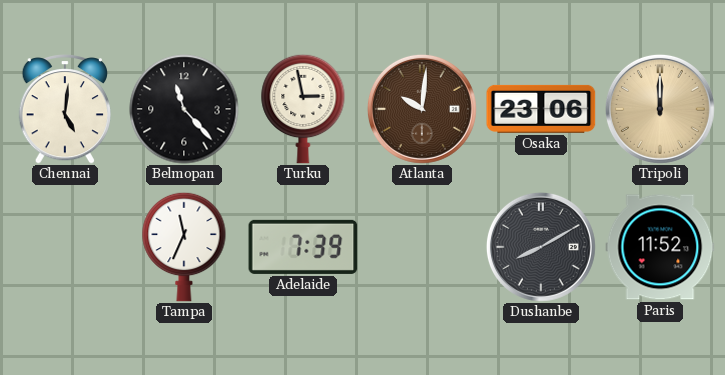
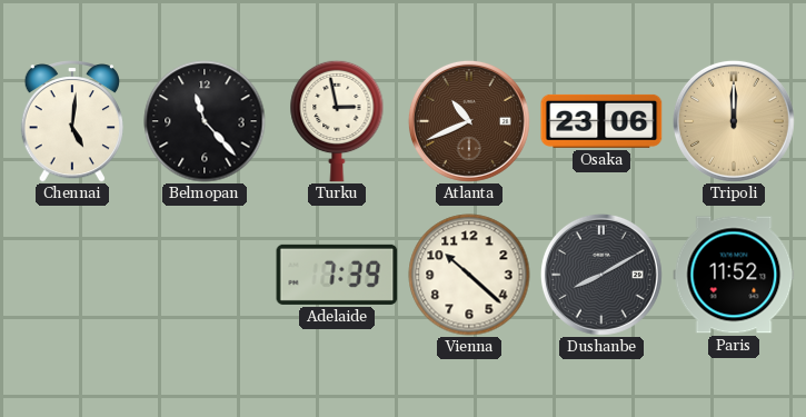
Atlanta: 10:01 -> 10:41
Tampa: 11:34 -> none
Vienna: none -> 10:22
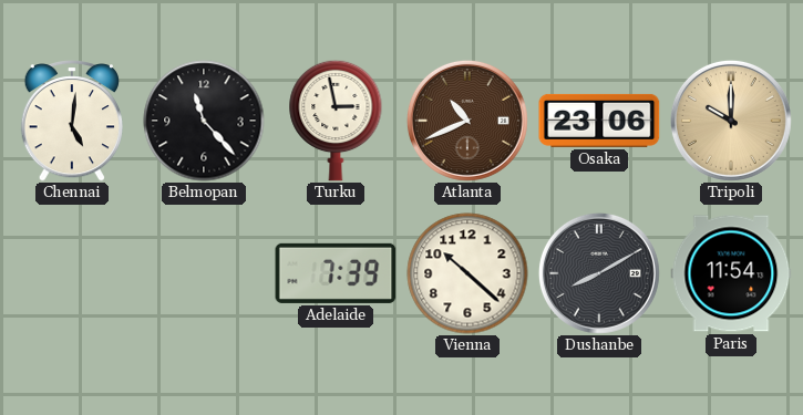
Tripoli: 12:00 -> 10:00
Paris: 11:52 -> 11:54
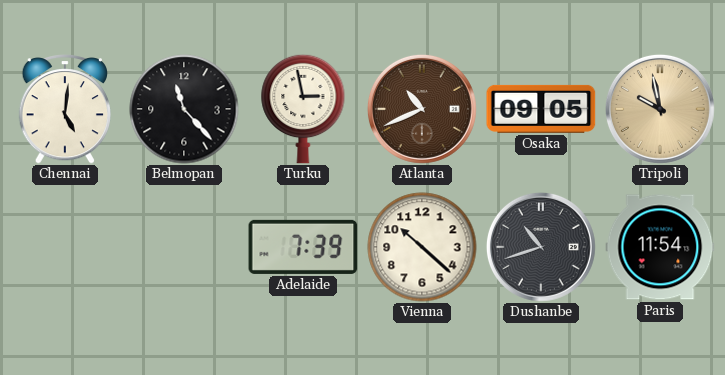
Osaka: 23:06 -> 09:05
Tripoli: 10:00 -> 9:58
Dushanbe: 8:10 -> 10:42
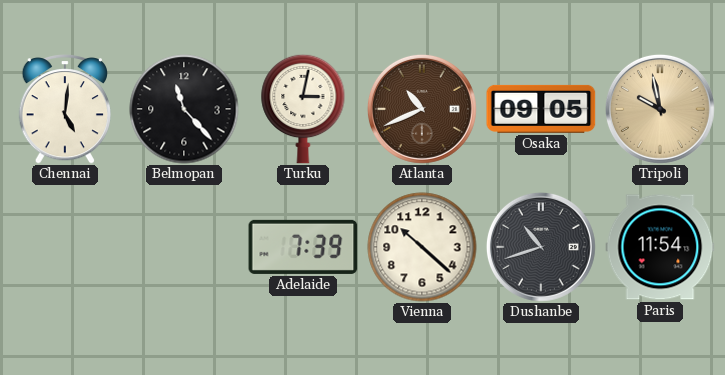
Turku: 2:58 -> 3:02
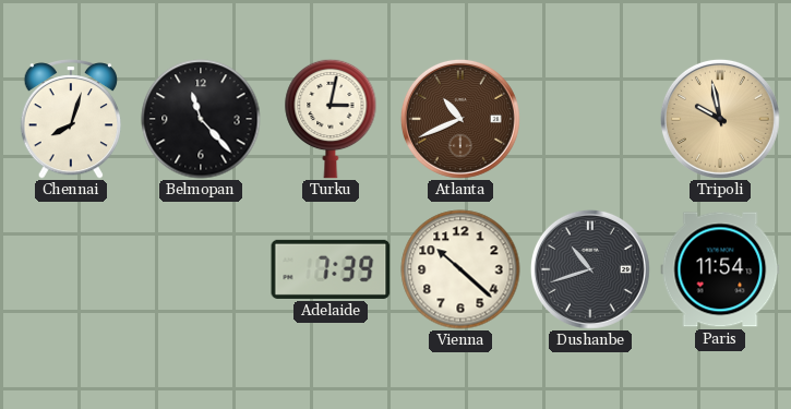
Chennai: 5:01 -> 8:03
Osaka: 09:05 -> none
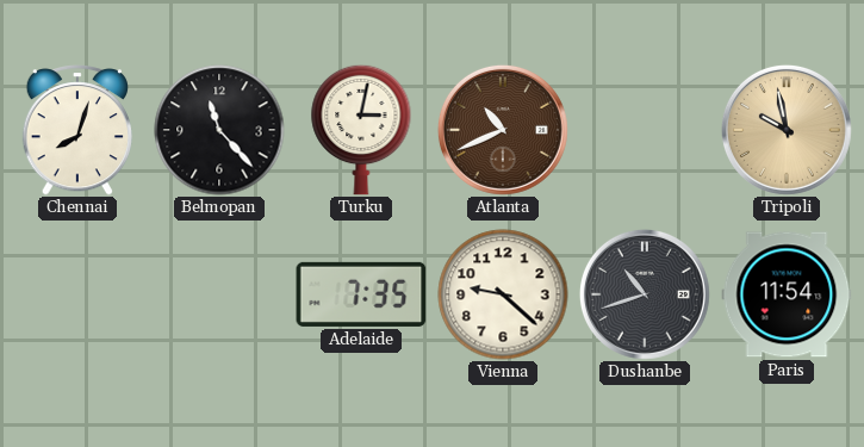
Adelaide: 7:39 -> 7:35
Vienna: 10:22 -> 9:22
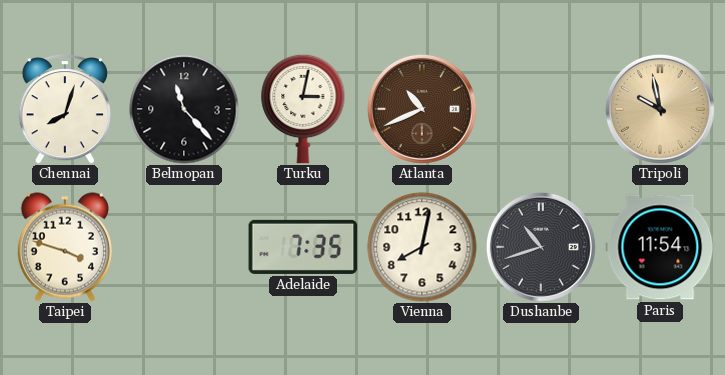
Taipei: none -> 3:48
Vienna: 9:22 -> 8:02
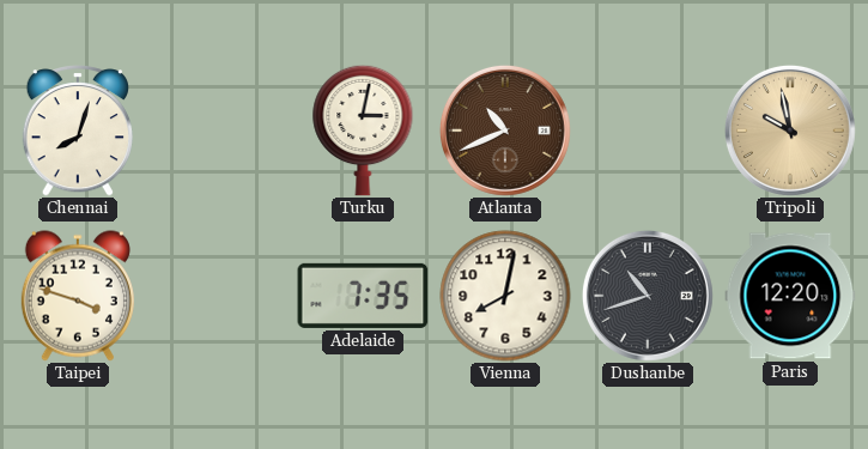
Belmopan: 11:23 -> none
Paris: 11:54 -> 12:20
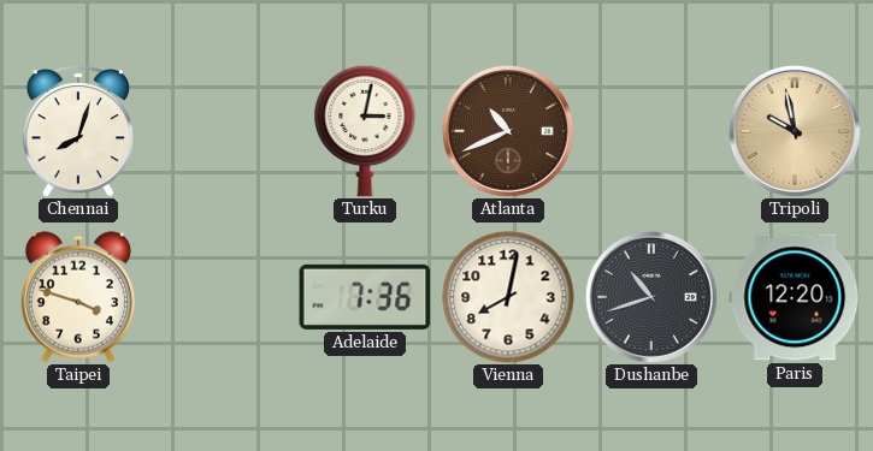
Adelaide: 7:35 -> 7:36
